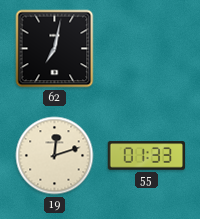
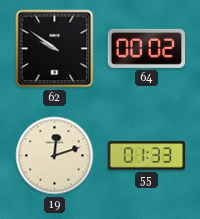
62: 7:02 -> 9:51
64: none -> 00:02
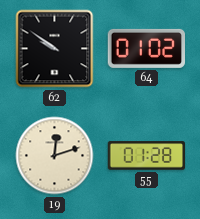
64: 00:02 -> 01:02
55: 01:33 -> 01:28
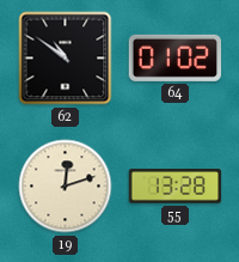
62: 9:51 -> 10:51
55: 01:28 -> 13:28
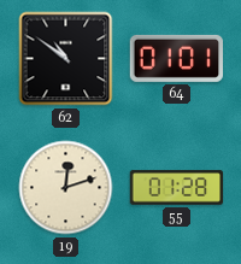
64: 01:02 -> 01:01
55: 13:28 -> 01:28
